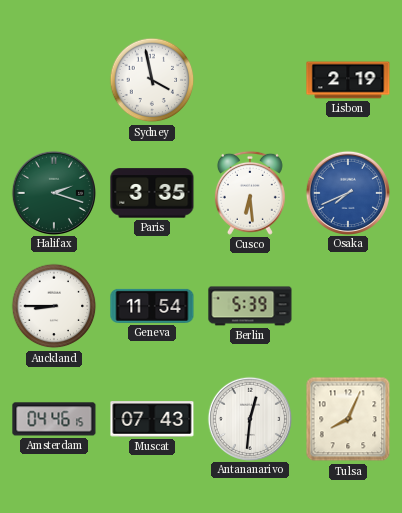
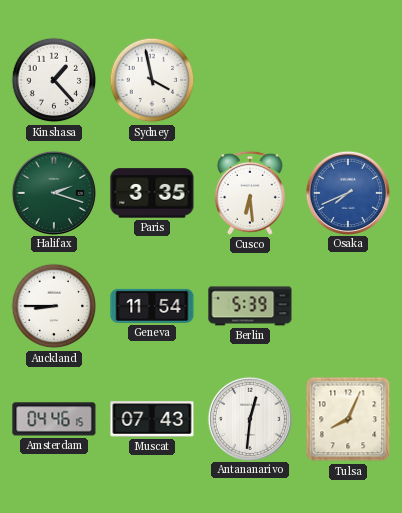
Kinshasa: none -> 1:23
Lisbon: 2:19 -> none
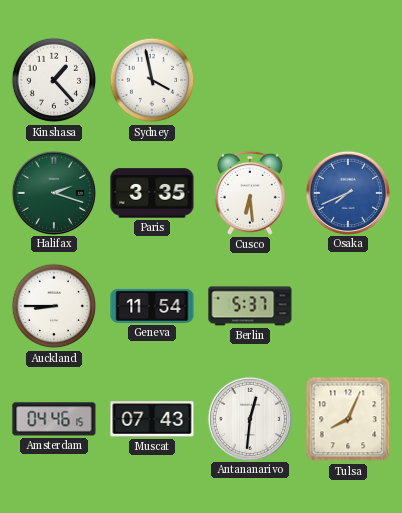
Berlin: 5:39 -> 5:37
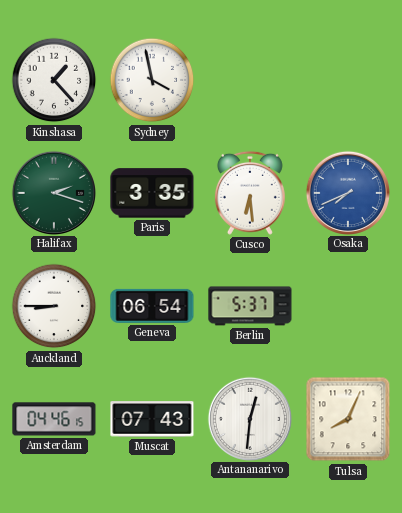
Geneva: 11:54 -> 06:54
